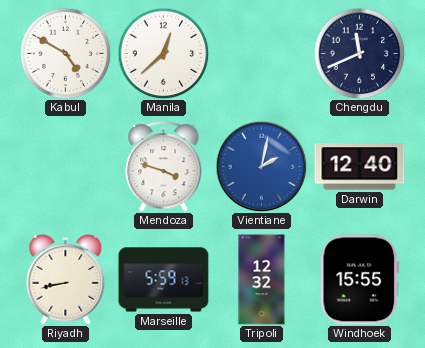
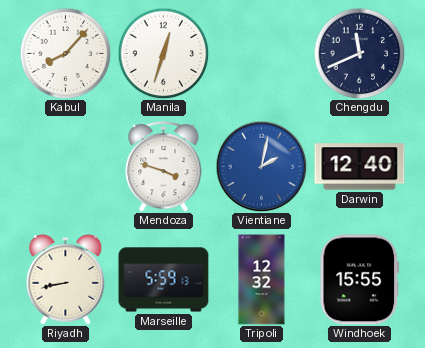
Kabul: 4:50 -> 8:07
Manila: 12:38 -> 12:33
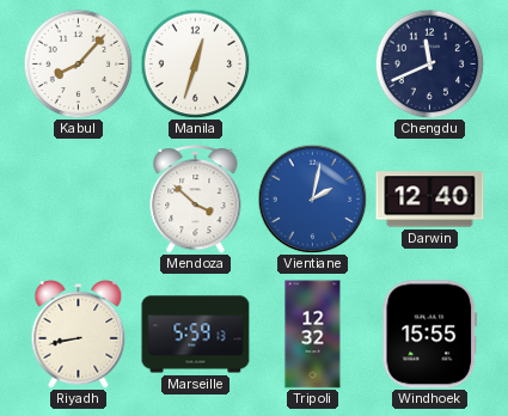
Mendoza: 3:48 -> 3:52
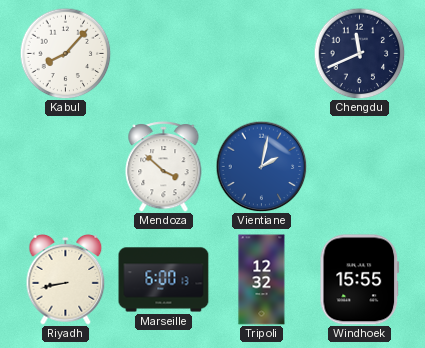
Manila: 12:33 -> none
Darwin: 12:40 -> none
Marseille: 5:59 -> 6:00
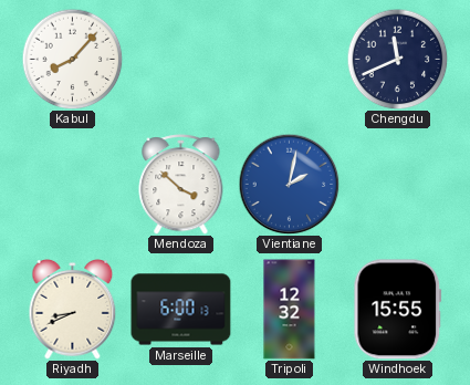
Riyadh: 8:43 -> 8:41
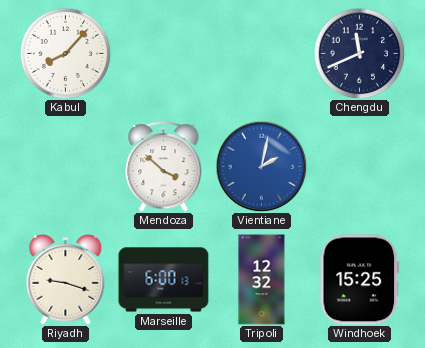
Riyadh: 8:41 -> 9:18
Windhoek: 15:55 -> 15:25
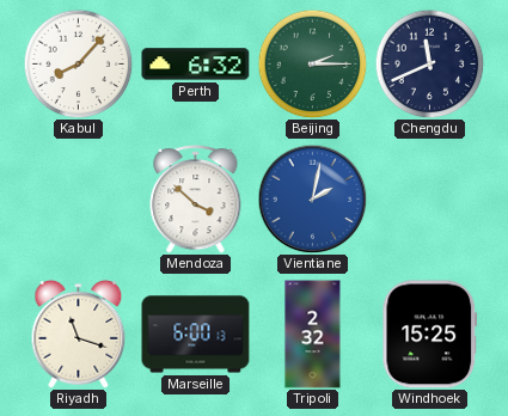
Perth: none -> 6:32
Beijing: none -> 2:15
Riyadh: 9:18 -> 11:18
Tripoli: 12:32 -> 2:32
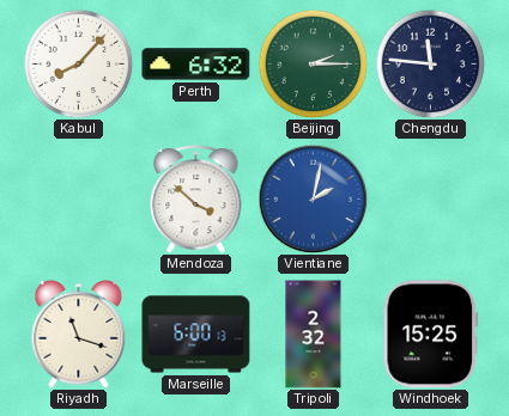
Chengdu: 11:41 -> 11:46
